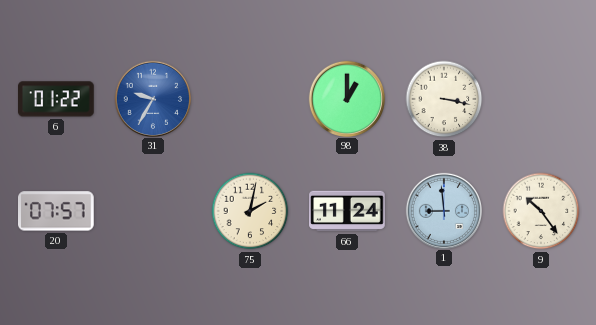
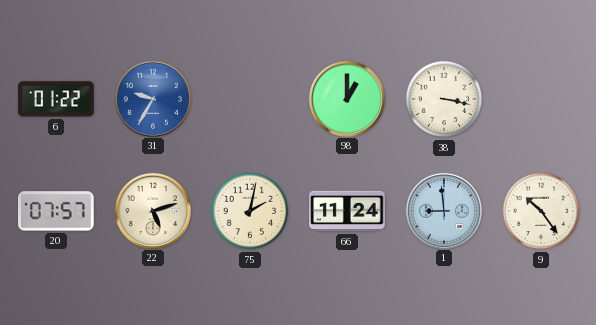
22: none -> 5:12
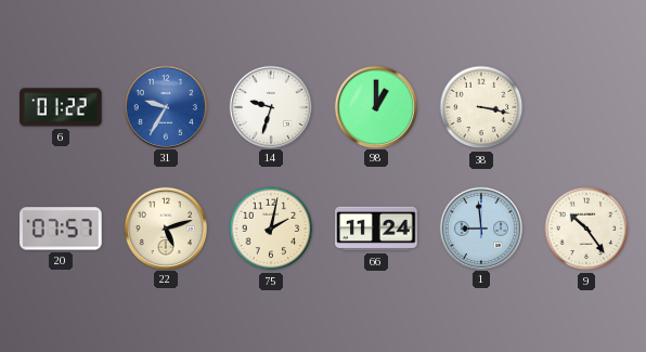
14: none -> 9:33
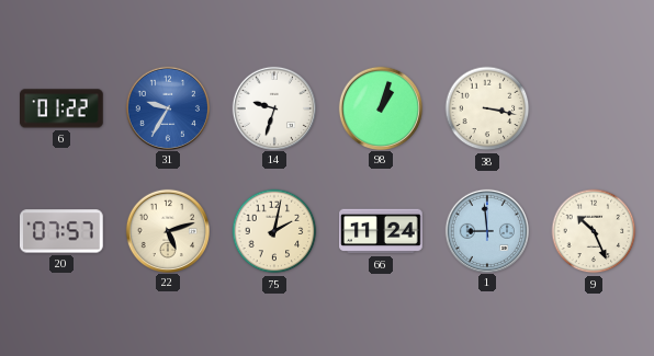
98: 1:00 -> 1:03
9: 10:24 -> 10:26
